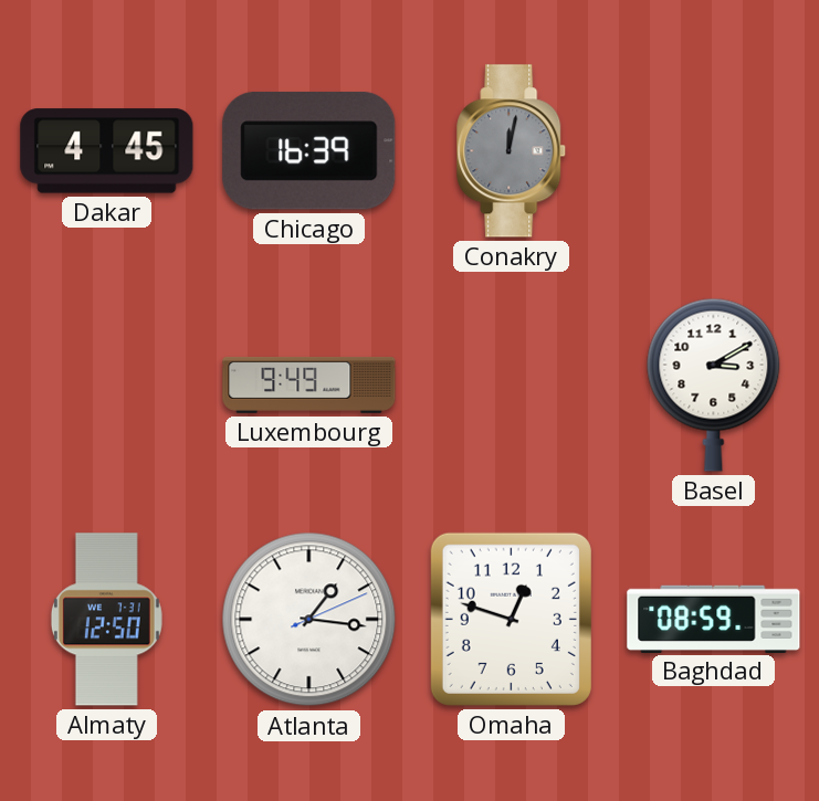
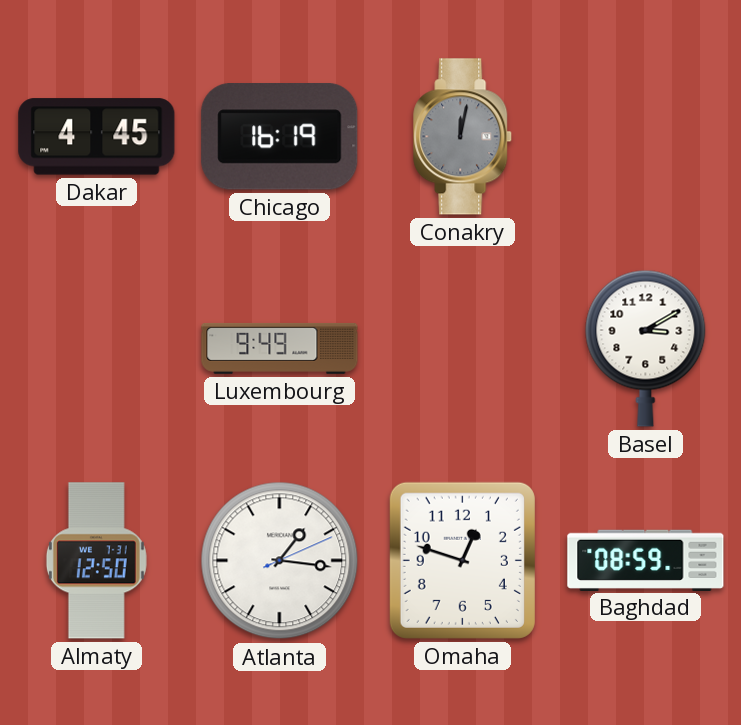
Chicago: 16:39 -> 16:19
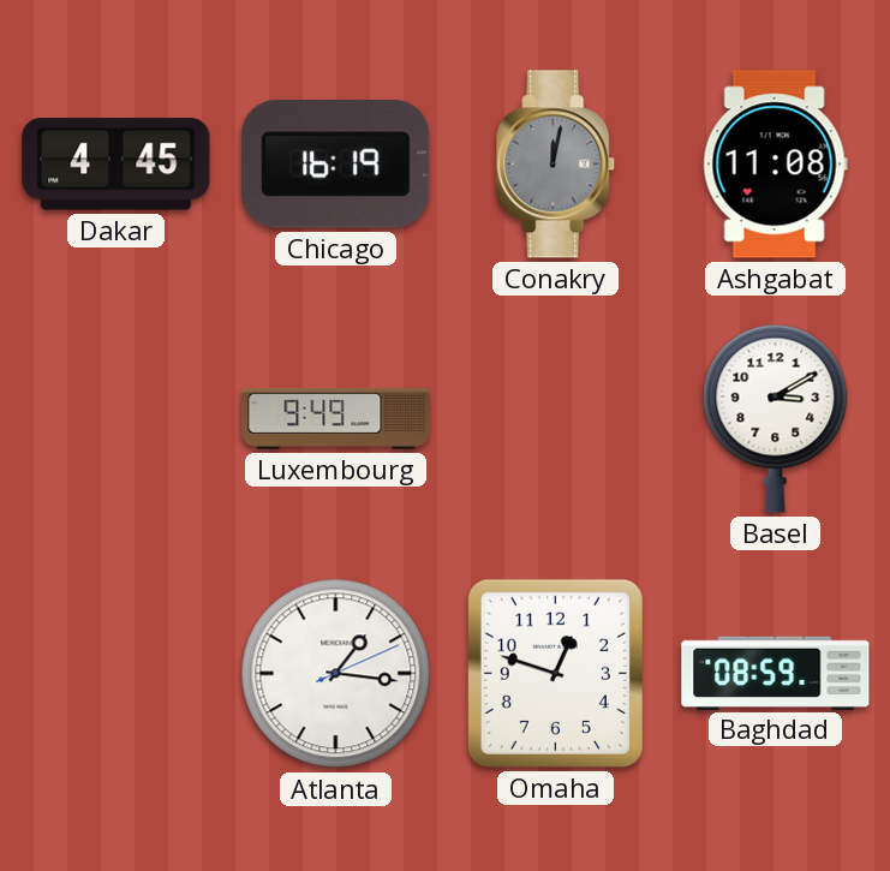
Ashgabat: none -> 11:08
Almaty: 12:50 -> none
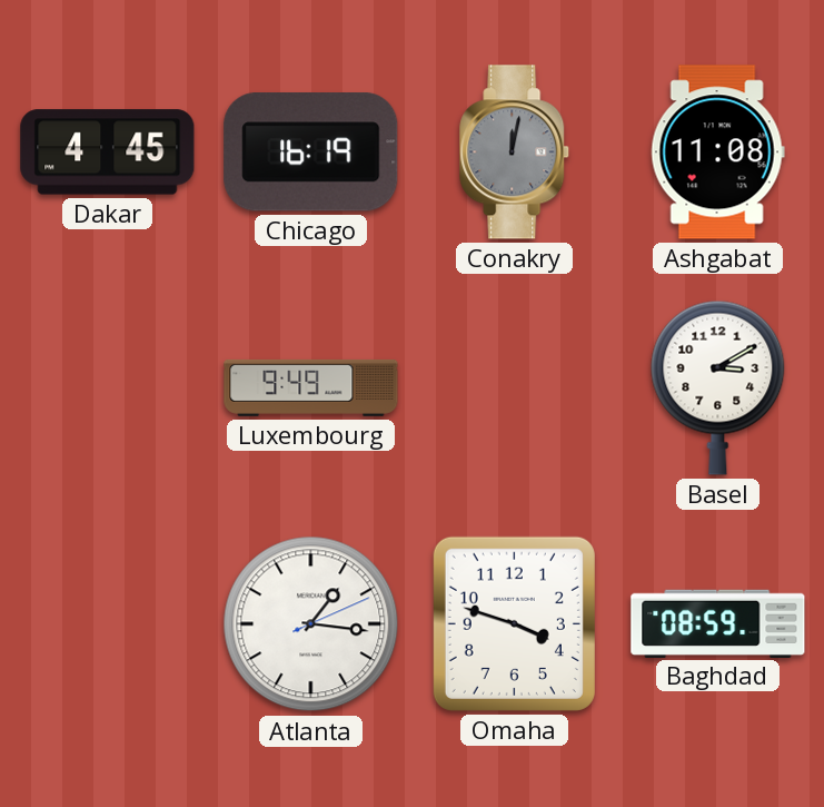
Omaha: 12:48 -> 3:48
